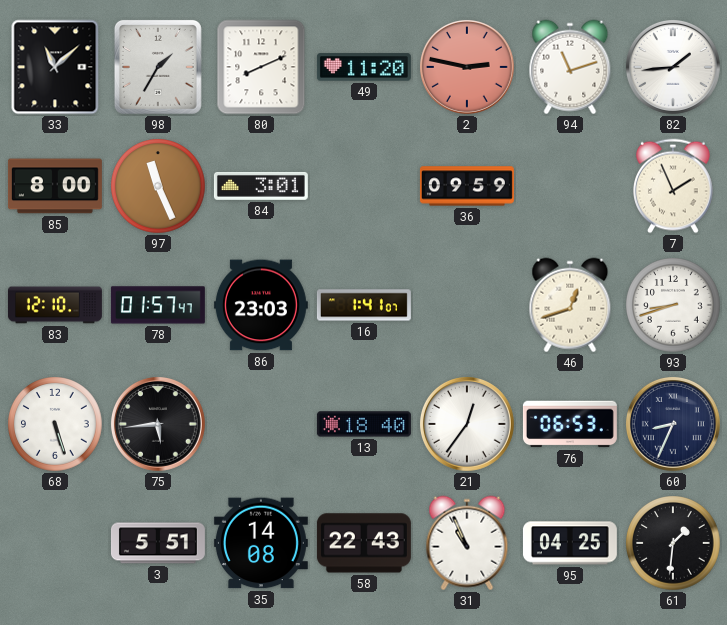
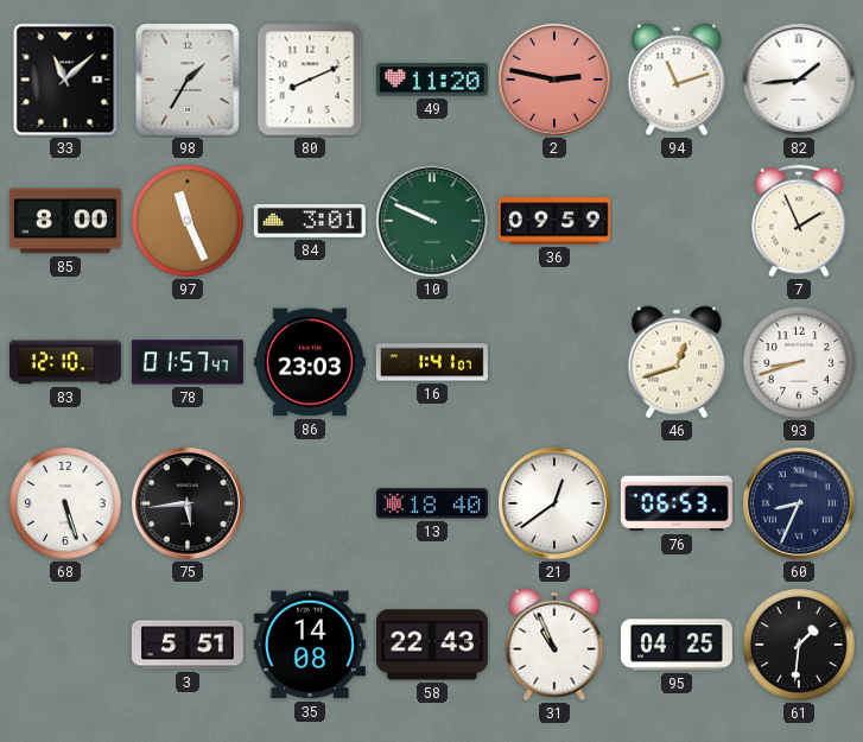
10: none -> 9:49
21: 12:36 -> 12:39
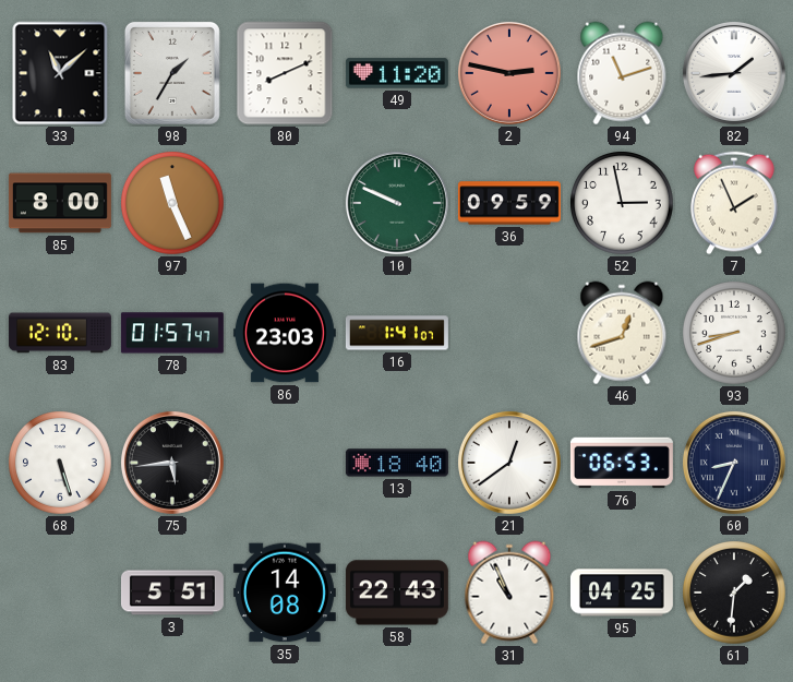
84: 3:01 -> none
52: none -> 2:58
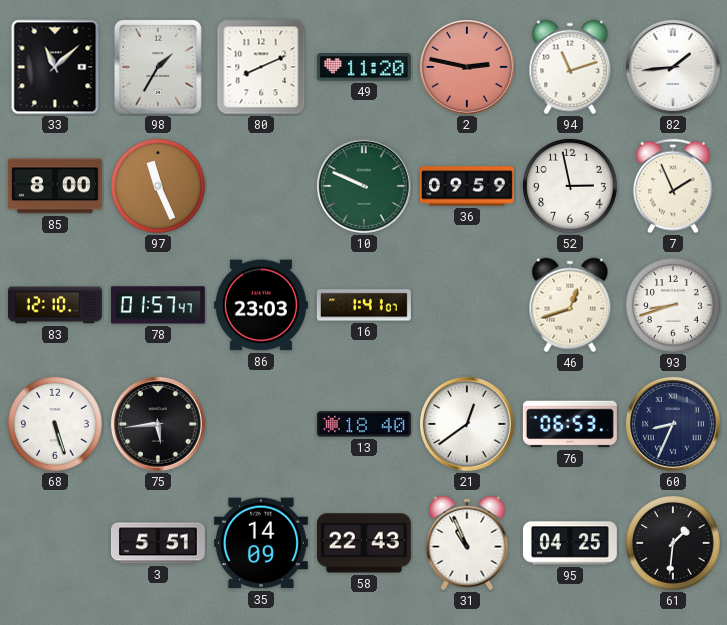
35: 14:08 -> 14:09
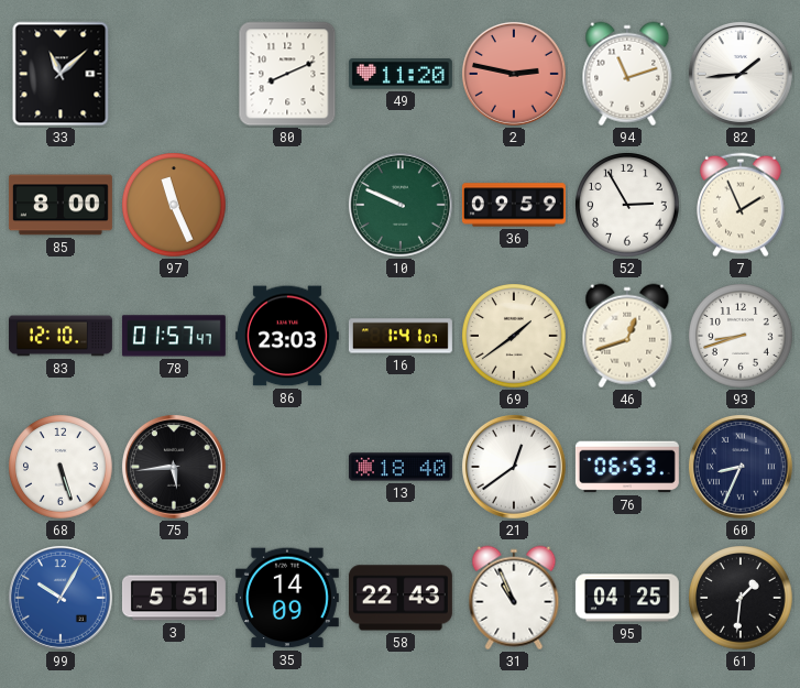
98: 1:35 -> none
52: 2:58 -> 2:55
69: none -> 1:39
99: none -> 10:05
